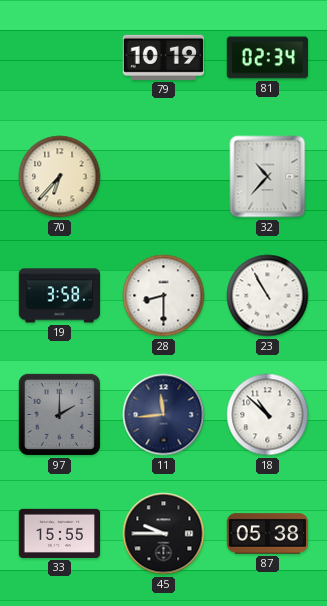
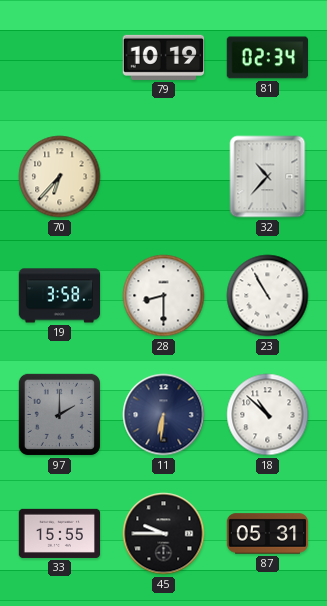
11: 11:44 -> 6:31
87: 05:38 -> 05:31
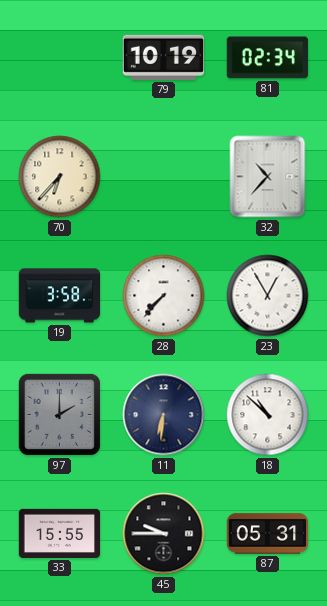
28: 8:30 -> 7:37
23: 10:55 -> 12:55
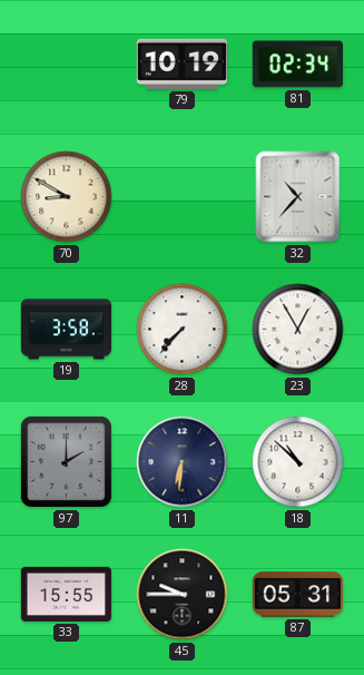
70: 6:37 -> 8:50
